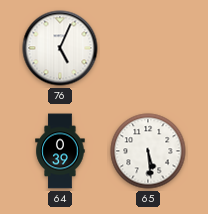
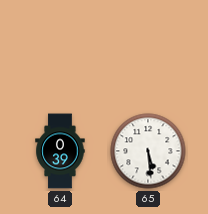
76: 5:04 -> none
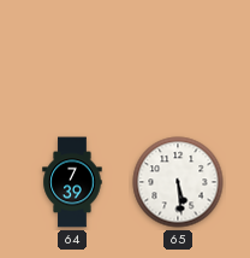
64: 0:39 -> 7:39
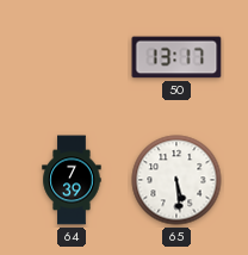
50: none -> 13:17
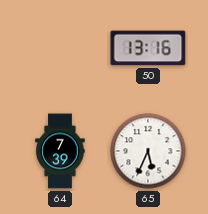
50: 13:17 -> 13:16
65: 5:29 -> 5:34
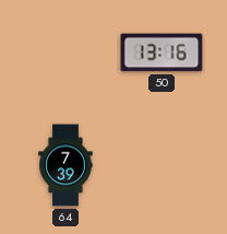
65: 5:34 -> none
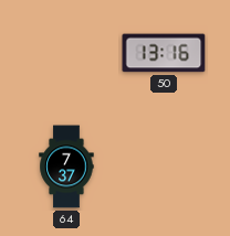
64: 7:39 -> 7:37
